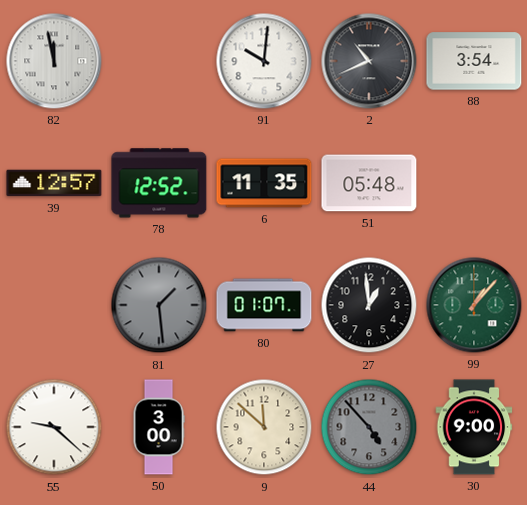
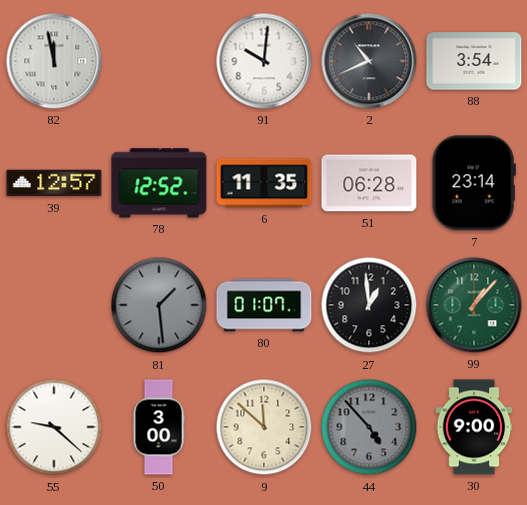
51: 05:48 -> 06:28
7: none -> 23:14
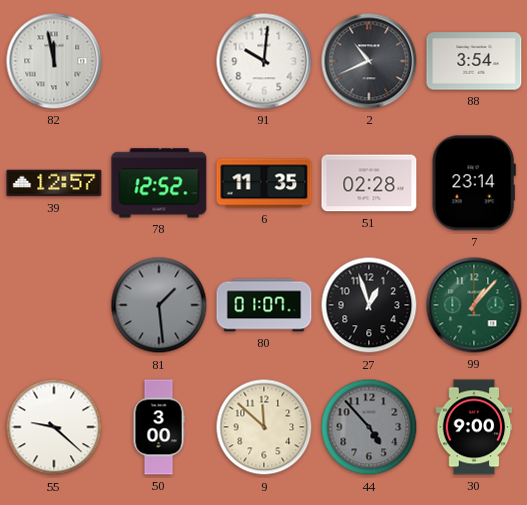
51: 06:28 -> 02:28
27: 12:59 -> 12:57
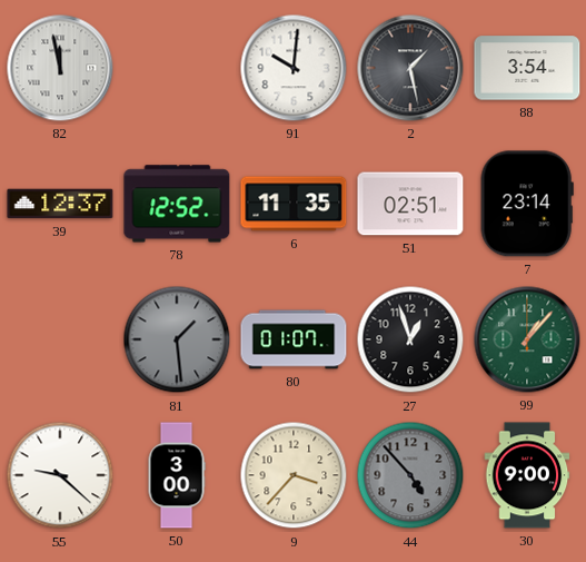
2: 10:41 -> 1:28
39: 12:57 -> 12:37
51: 02:28 -> 02:51
9: 11:52 -> 3:37
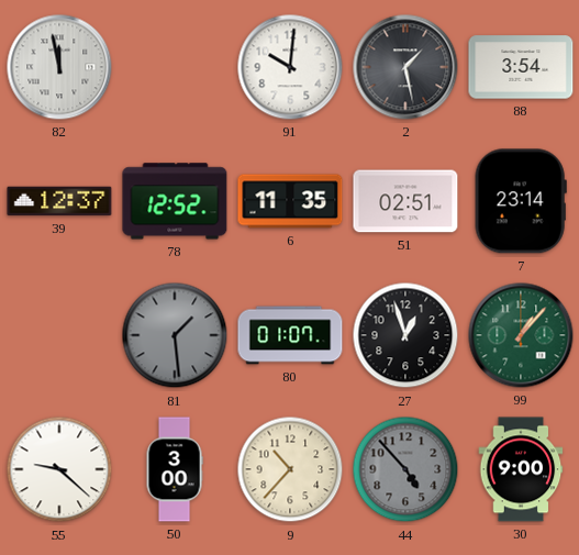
9: 3:37 -> 10:37
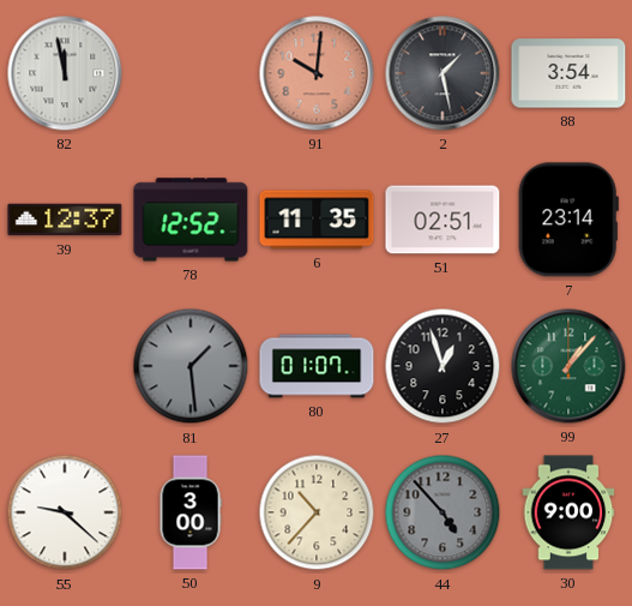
91 dial: white -> salmon
